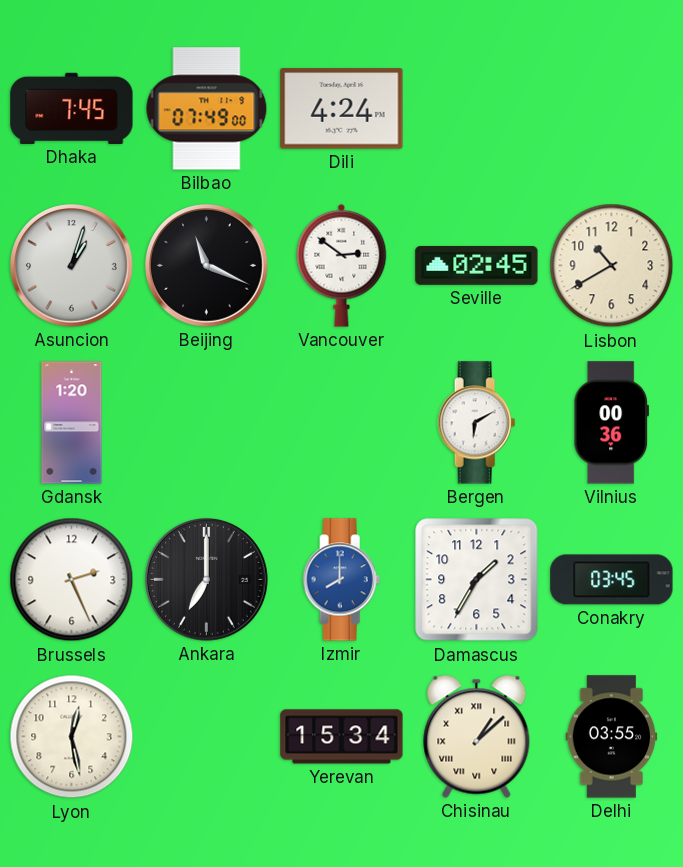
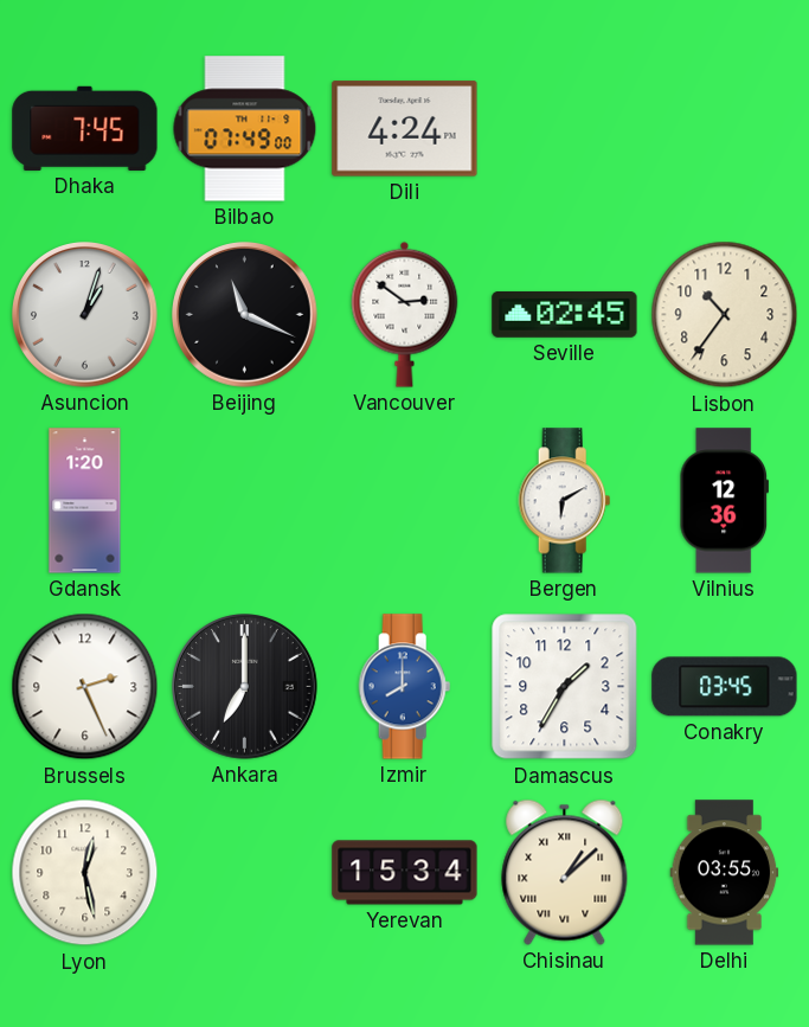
Lisbon: 10:40 -> 10:36
Vilnius: 00:36 -> 12:36
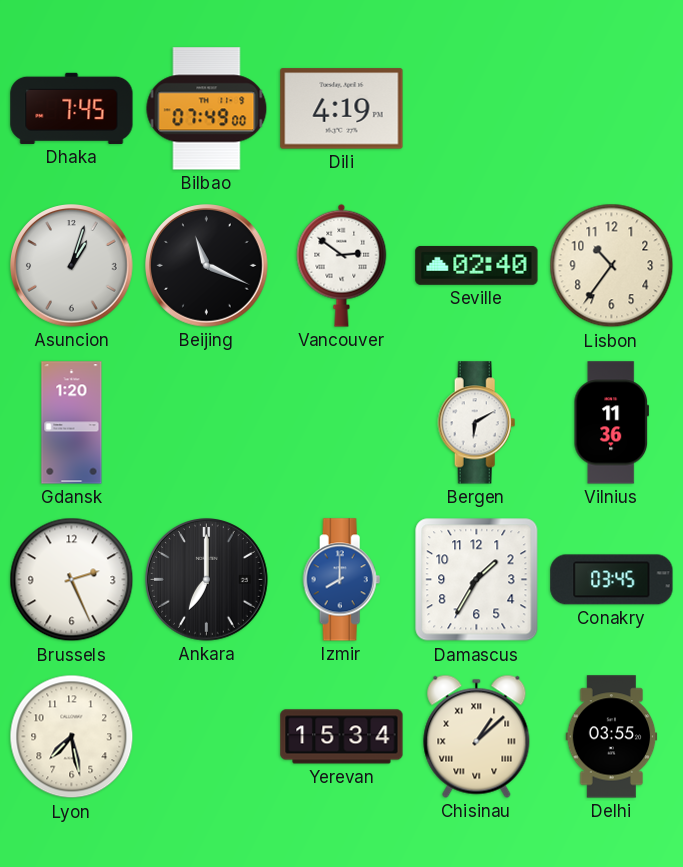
Dili: 4:24 -> 4:19
Seville: 02:45 -> 02:40
Vilnius: 12:36 -> 11:36
Lyon: 12:28 -> 7:28
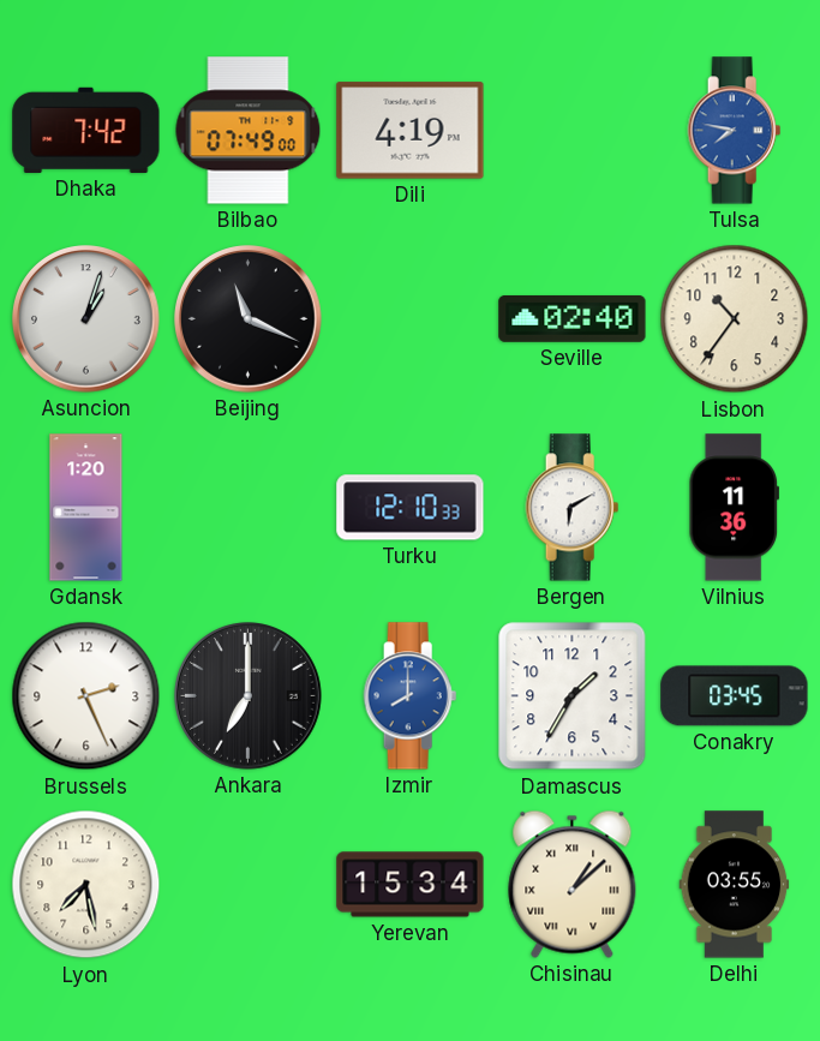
Dhaka: 7:45 -> 7:42
Tulsa: none -> 7:47
Vancouver: 2:51 -> none
Turku: none -> 12:10
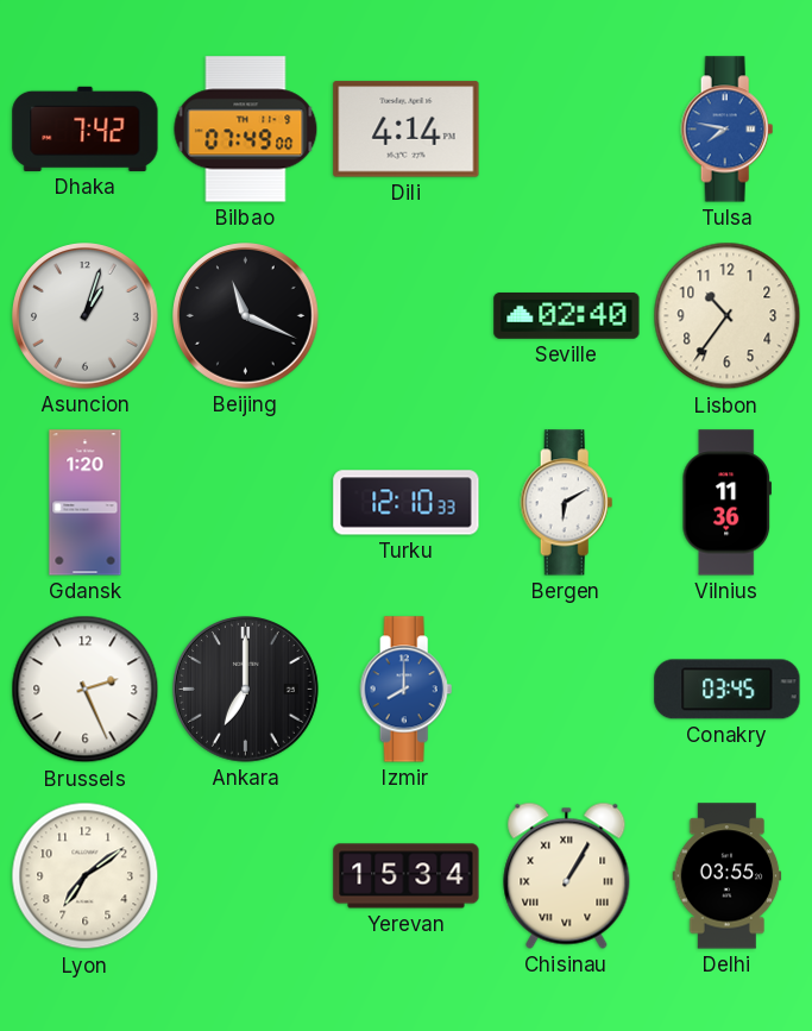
Dili: 4:19 -> 4:14
Damascus: 1:35 -> none
Lyon: 7:28 -> 7:09
Chisinau: 1:08 -> 1:05
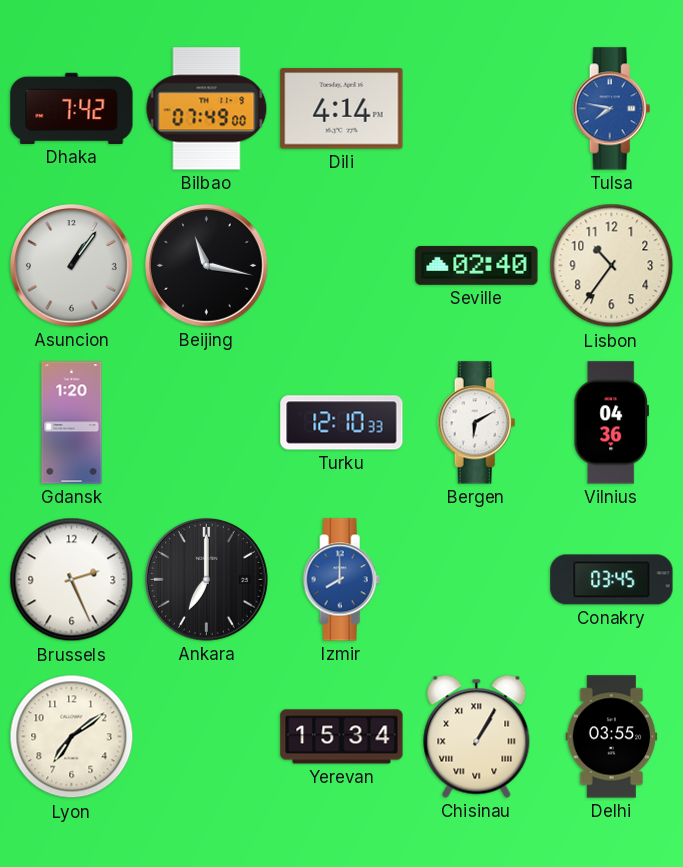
Asuncion: 1:03 -> 1:06
Beijing: 11:19 -> 11:17
Vilnius: 11:36 -> 04:36
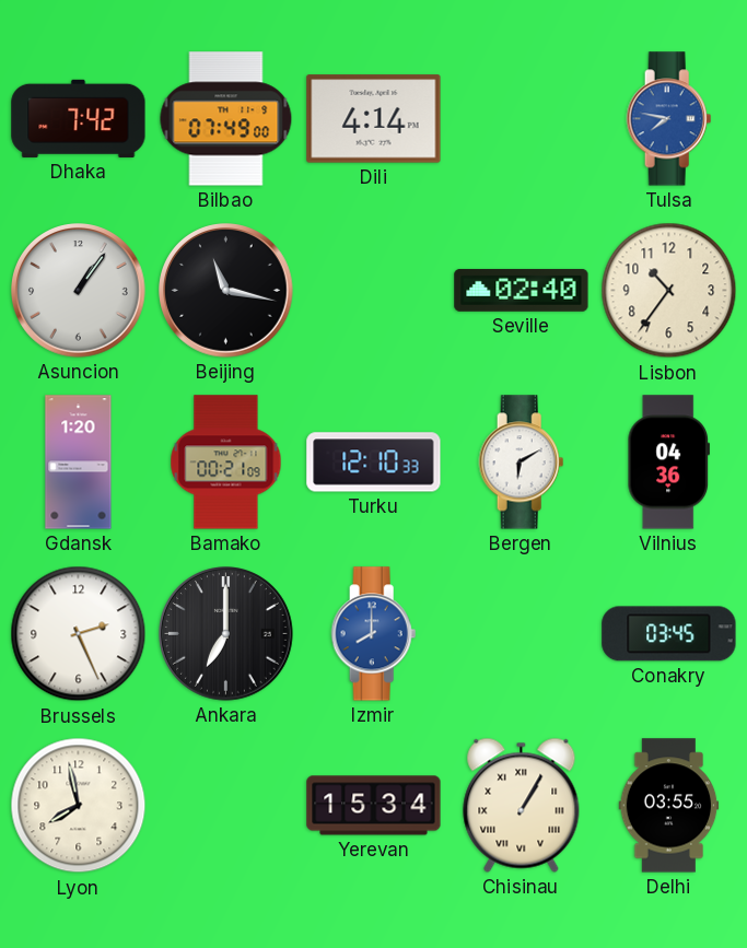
Bamako: none -> 00:21
Lyon: 7:09 -> 7:58
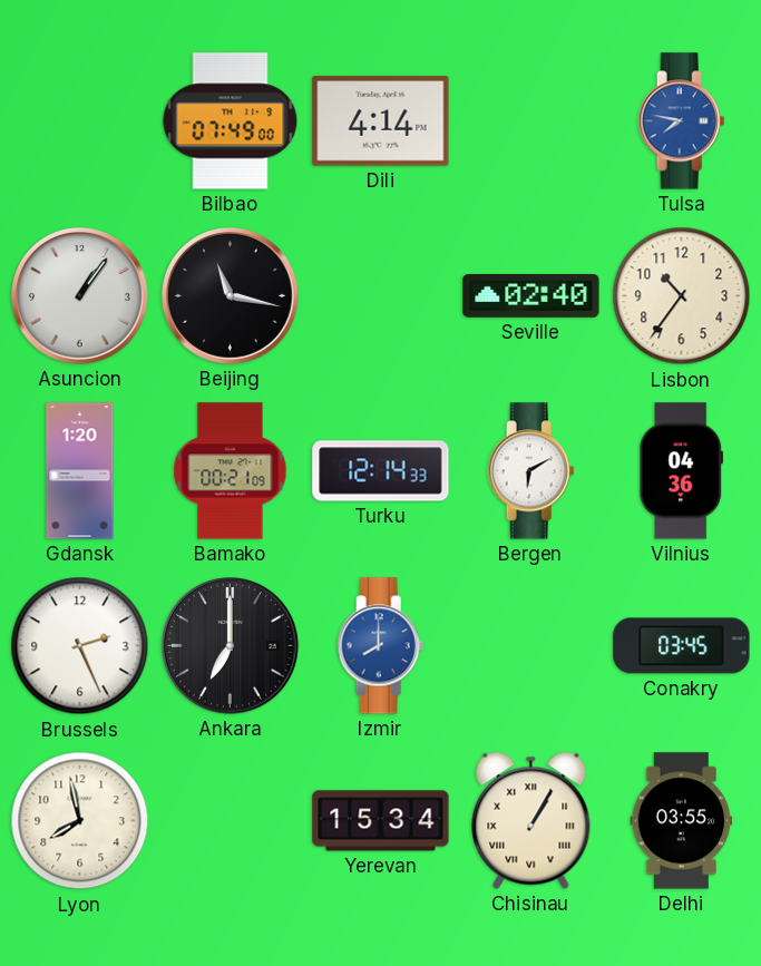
Dhaka: 7:42 -> none
Turku: 12:10 -> 12:14
